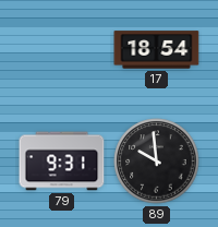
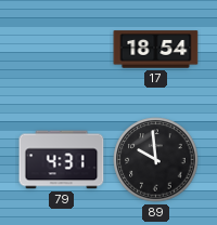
79: 9:31 -> 4:31
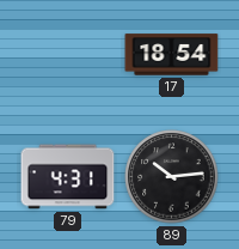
89: 9:59 -> 10:14
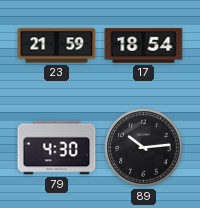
23: none -> 21:59
79: 4:31 -> 4:30
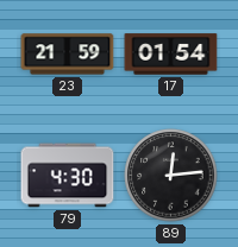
17: 18:54 -> 01:54
89: 10:14 -> 12:14
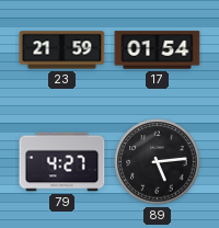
79: 4:30 -> 4:27
89: 12:14 -> 5:14
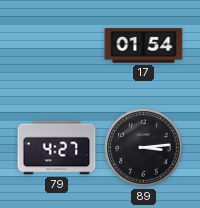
23: 21:59 -> none
89: 5:14 -> 3:14
